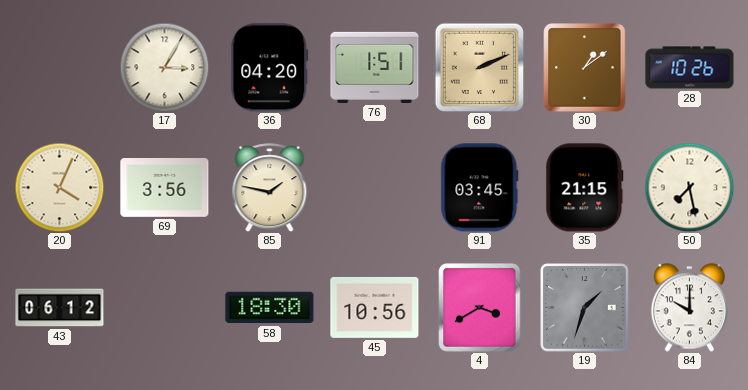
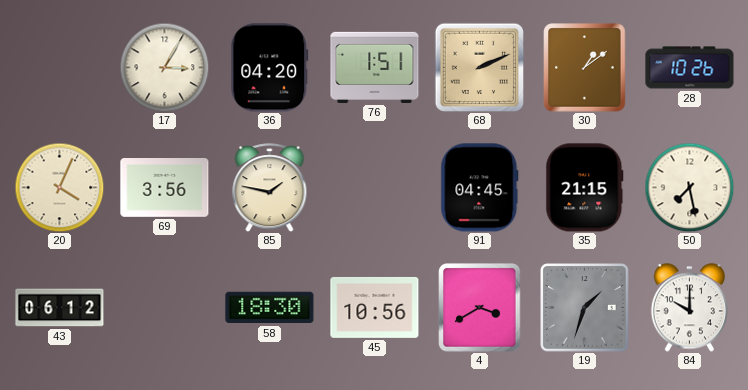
91: 03:45 -> 04:45
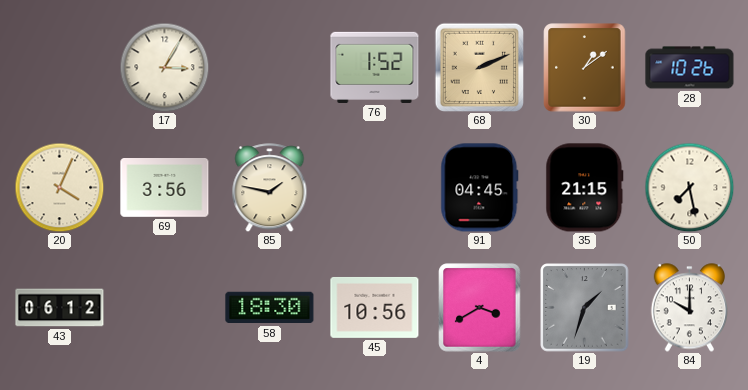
36: 04:20 -> none
76: 1:51 -> 1:52
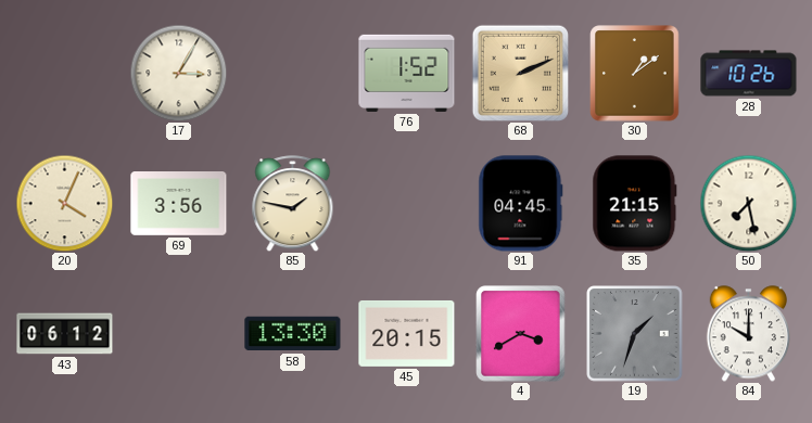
58: 18:30 -> 13:30
45: 10:56 -> 20:15
